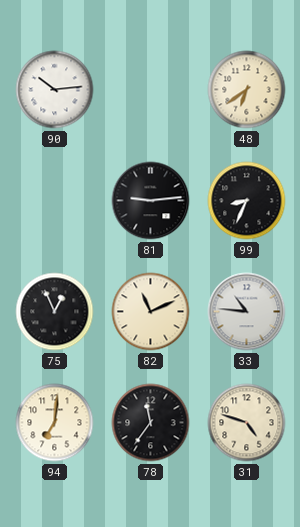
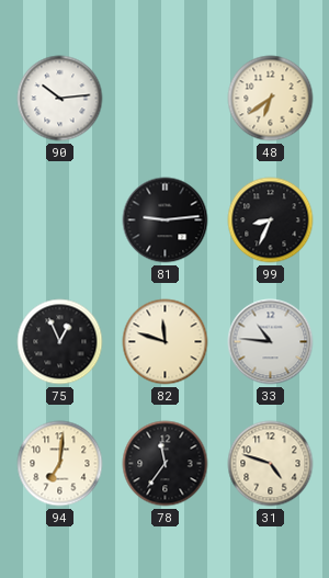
82: 11:11 -> 11:48
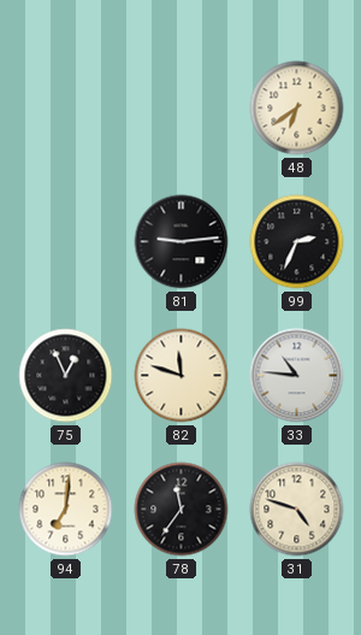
90: 10:14 -> none
99: 8:34 -> 2:34
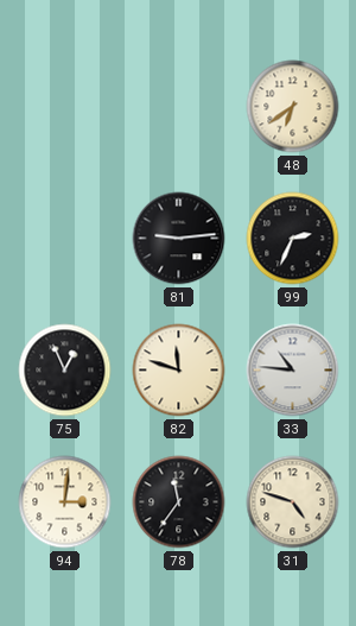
94: 7:01 -> 3:01
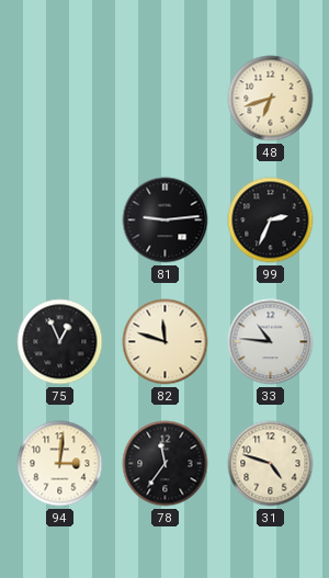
48: 6:39 -> 6:42
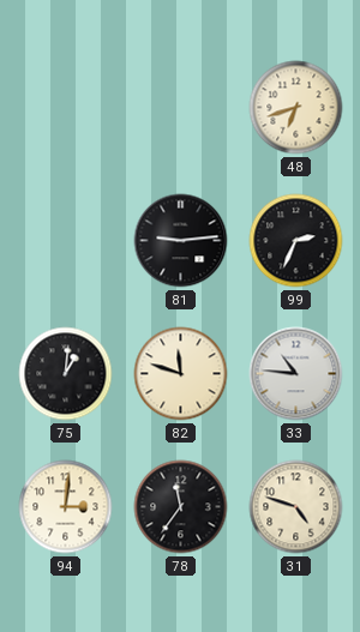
75: 12:56 -> 1:01
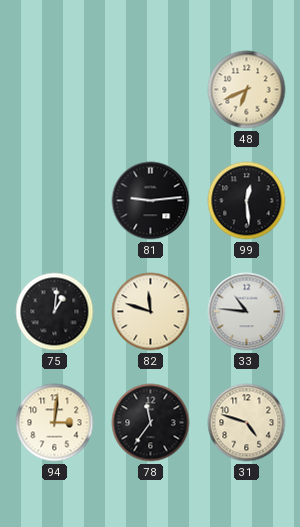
48: 6:42 -> 6:41
99: 2:34 -> 12:29
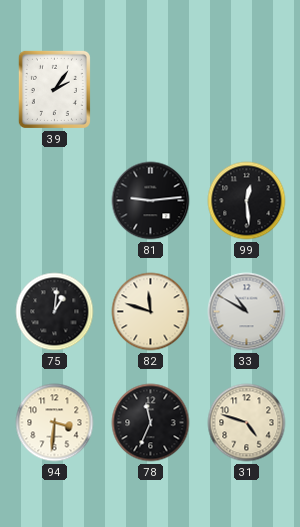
39: none -> 2:06
48: 6:41 -> none
33: 10:46 -> 10:50
94: 3:01 -> 3:31
78: 11:36 -> 11:34
